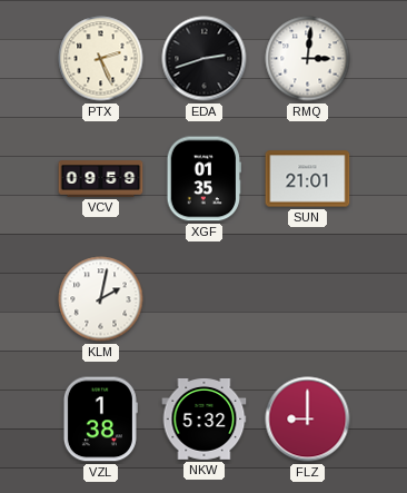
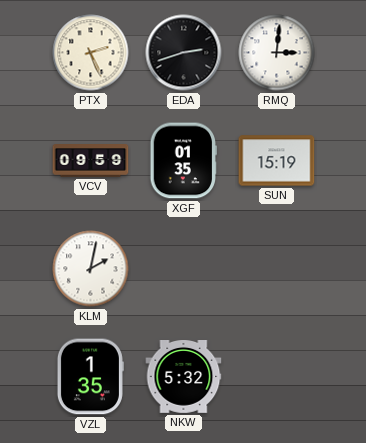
SUN: 21:01 -> 15:19
VZL: 1:38 -> 1:35
FLZ: 9:00 -> none
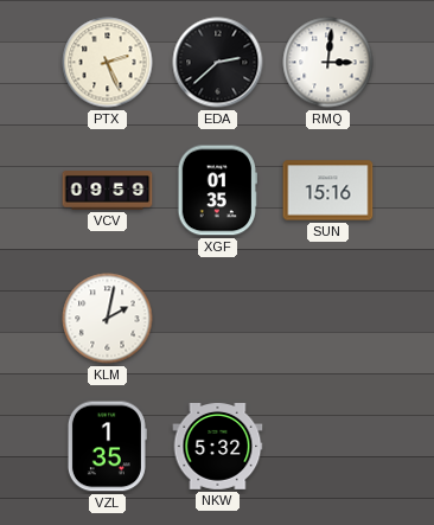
EDA: 2:42 -> 2:38
SUN: 15:19 -> 15:16
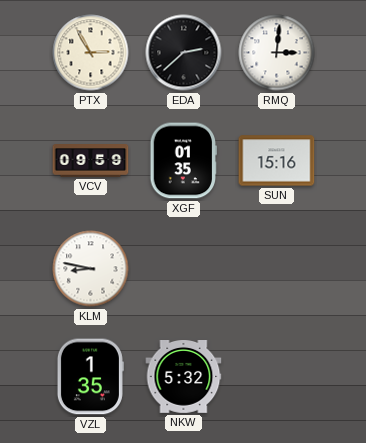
PTX: 2:26 -> 2:55
KLM: 2:02 -> 8:47
